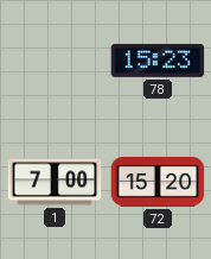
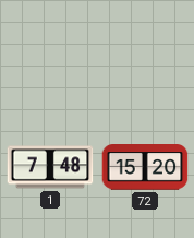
78: 15:23 -> none
1: 7:00 -> 7:48
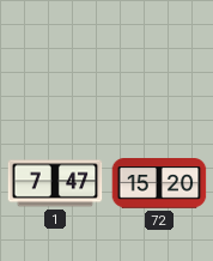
1: 7:48 -> 7:47
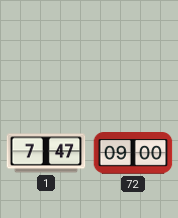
72: 15:20 -> 09:00
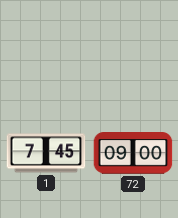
1: 7:47 -> 7:45
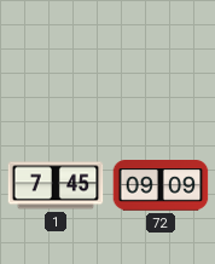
72: 09:00 -> 09:09
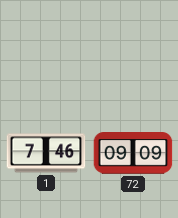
1: 7:45 -> 7:46
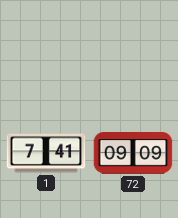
1: 7:46 -> 7:41
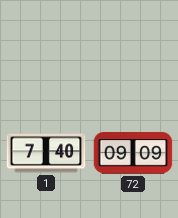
1: 7:41 -> 7:40
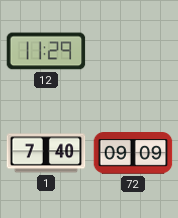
12: none -> 11:29
